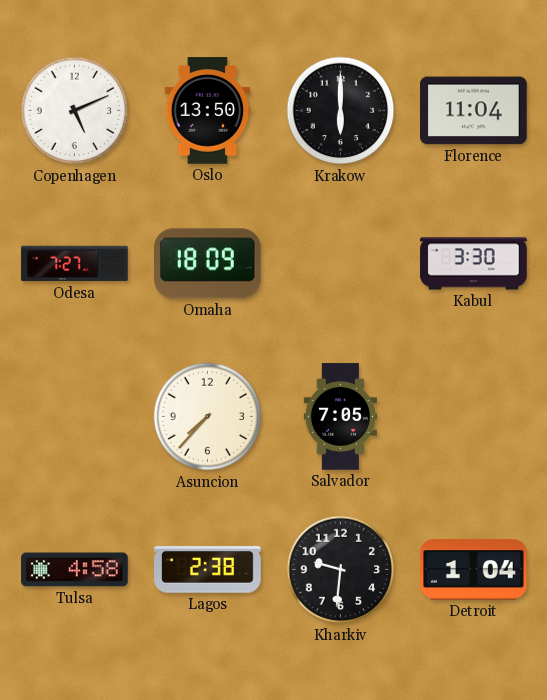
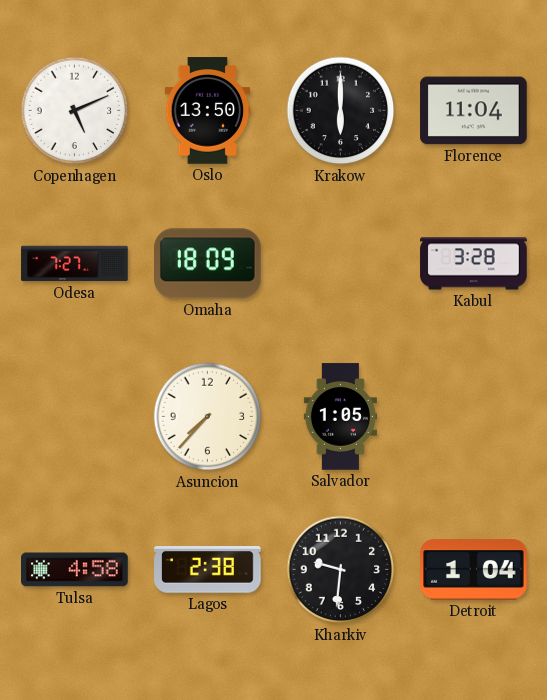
Kabul: 3:30 -> 3:28
Salvador: 7:05 -> 1:05
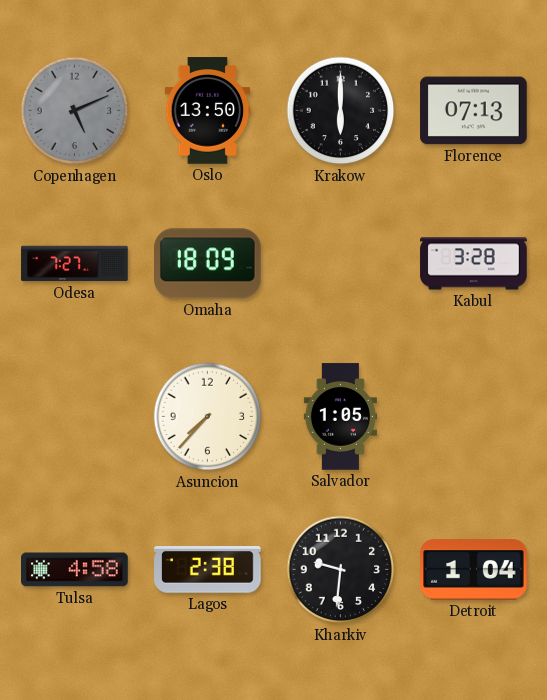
Copenhagen dial: white -> grey
Florence: 11:04 -> 07:13
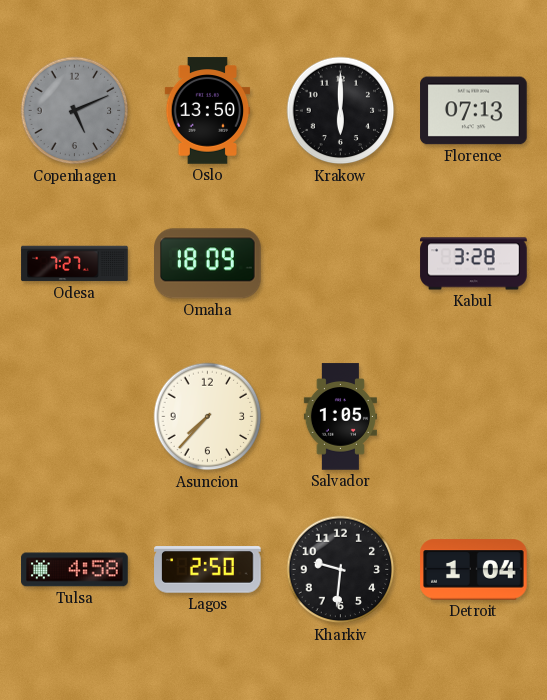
Lagos: 2:38 -> 2:50
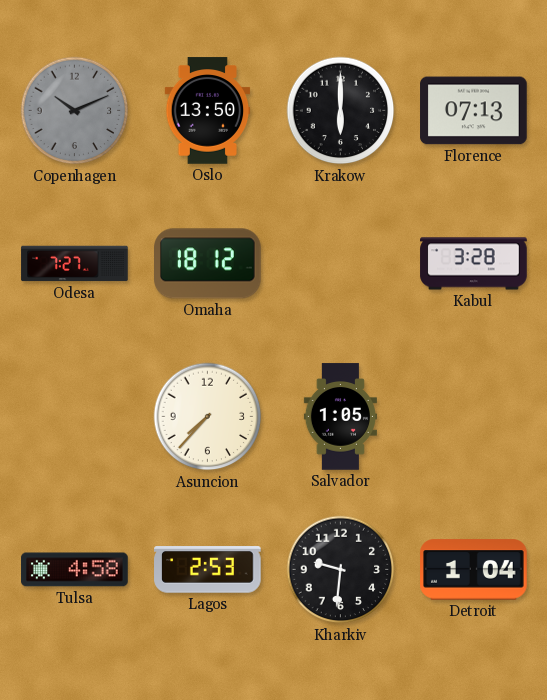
Copenhagen: 5:11 -> 10:11
Omaha: 18:09 -> 18:12
Lagos: 2:50 -> 2:53
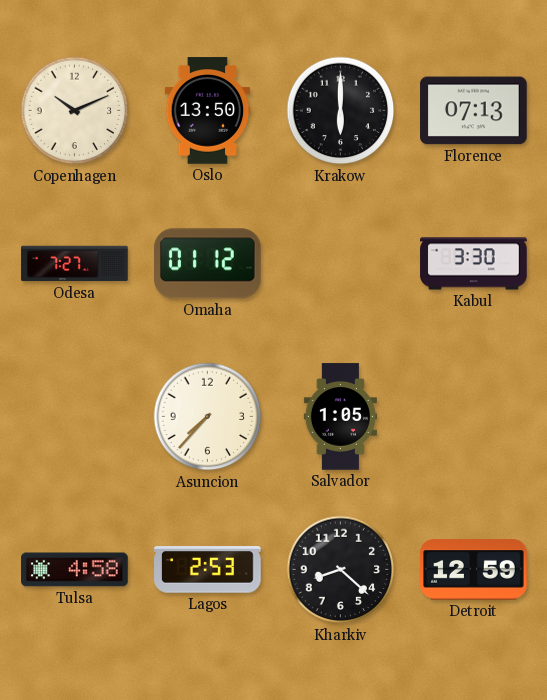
Copenhagen dial: grey -> cream
Omaha: 18:12 -> 01:12
Kabul: 3:28 -> 3:30
Kharkiv: 9:31 -> 8:22
Detroit: 1:04 -> 12:59
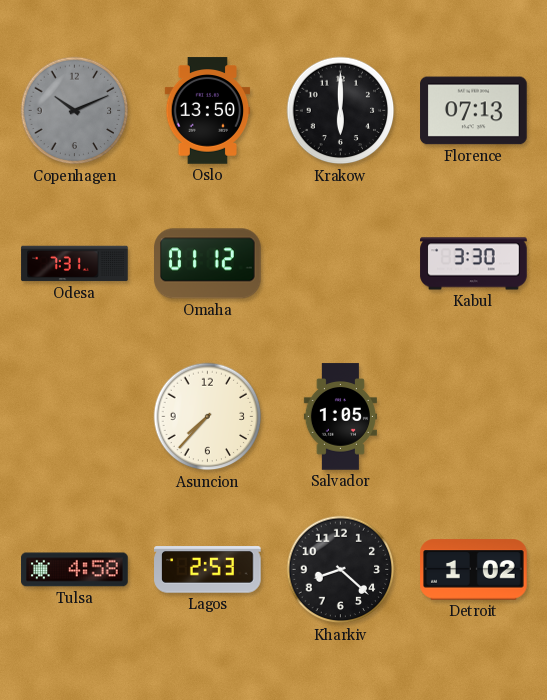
Copenhagen dial: cream -> grey
Odesa: 7:27 -> 7:31
Detroit: 12:59 -> 1:02
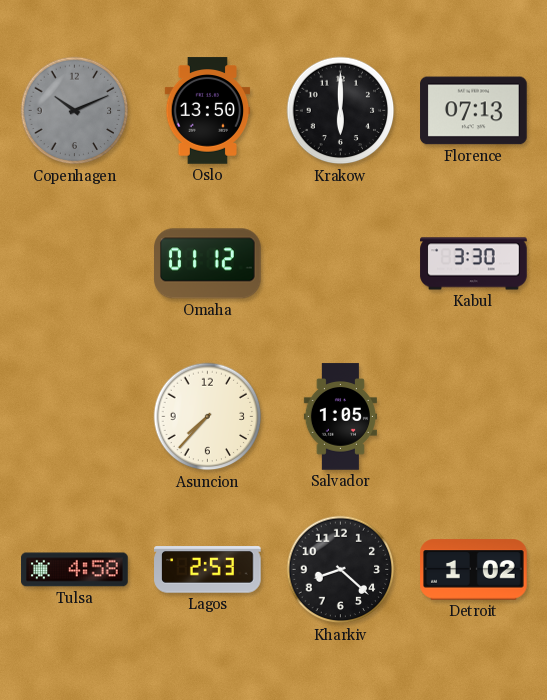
Odesa: 7:31 -> none
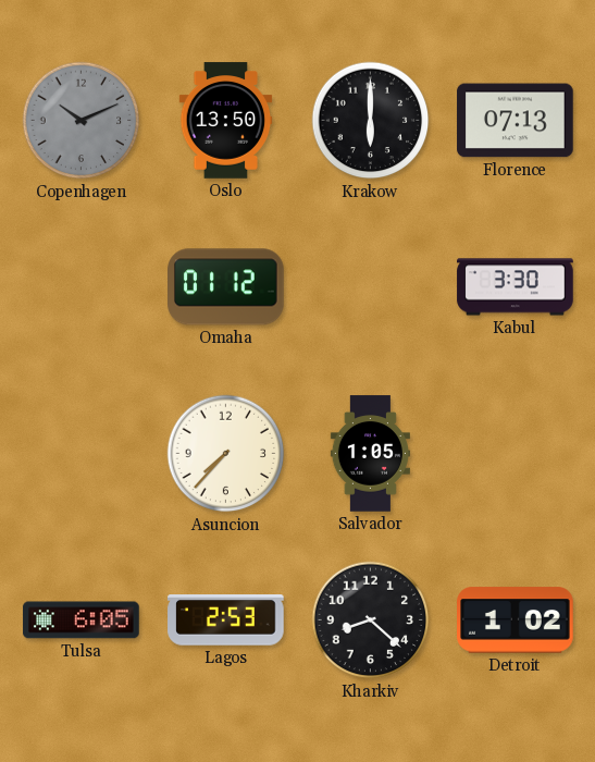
Tulsa: 4:58 -> 6:05
